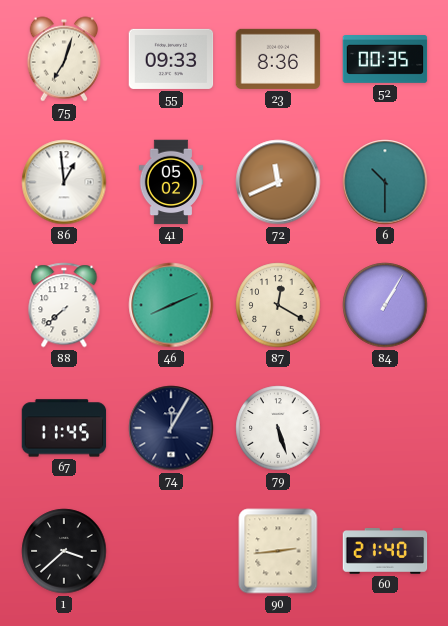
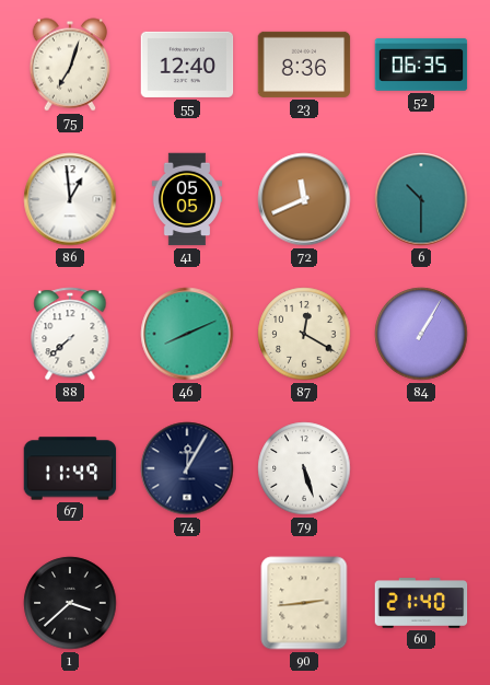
55: 09:33 -> 12:40
52: 00:35 -> 06:35
41: 05:02 -> 05:05
67: 11:45 -> 11:49
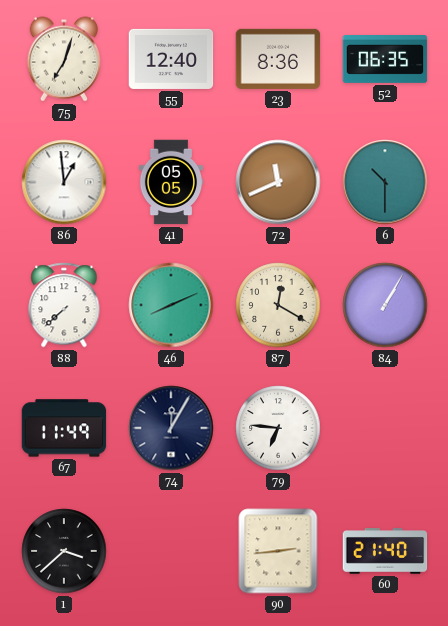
79: 5:27 -> 6:46
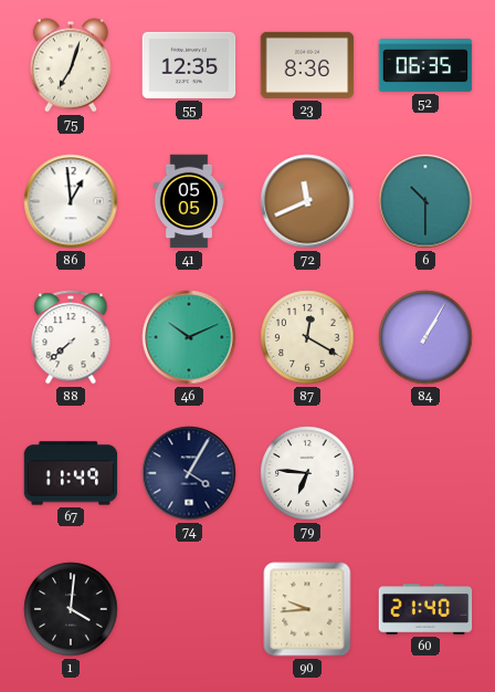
55: 12:40 -> 12:35
46: 8:11 -> 10:11
74: 12:05 -> 4:05
1: 3:38 -> 4:01
90: 2:44 -> 9:44
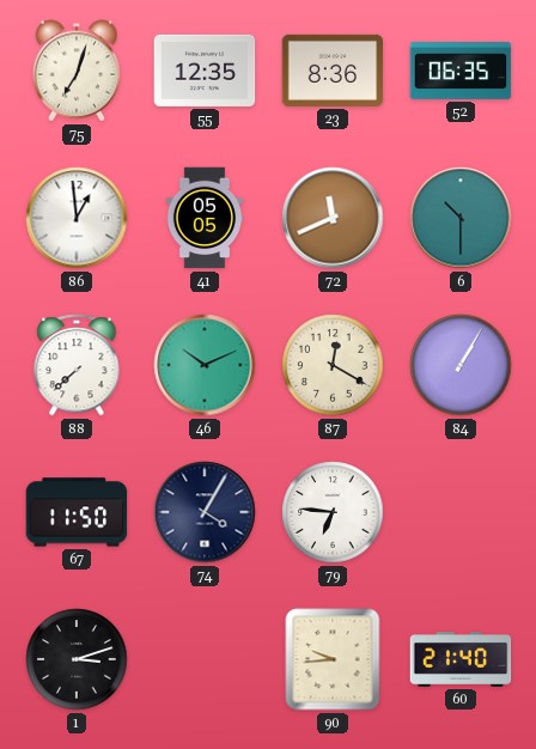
67: 11:49 -> 11:50
1: 4:01 -> 3:12
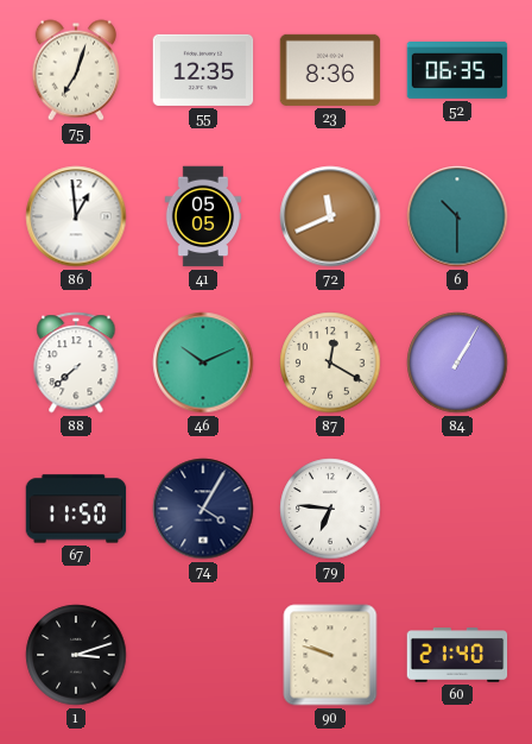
90: 9:44 -> 9:48
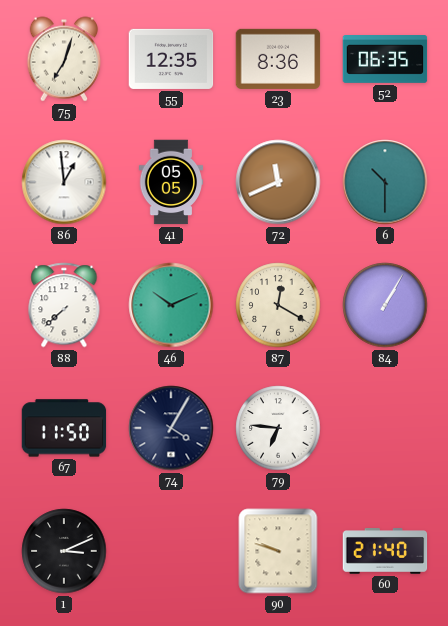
1: 3:12 -> 3:11
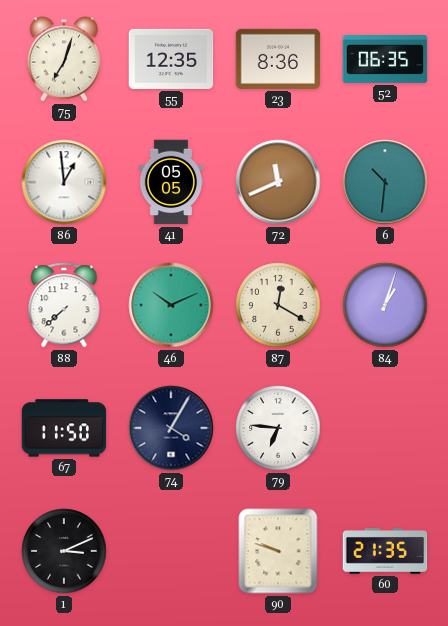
6: 10:30 -> 10:31
84: 1:05 -> 1:03
60: 21:40 -> 21:35
